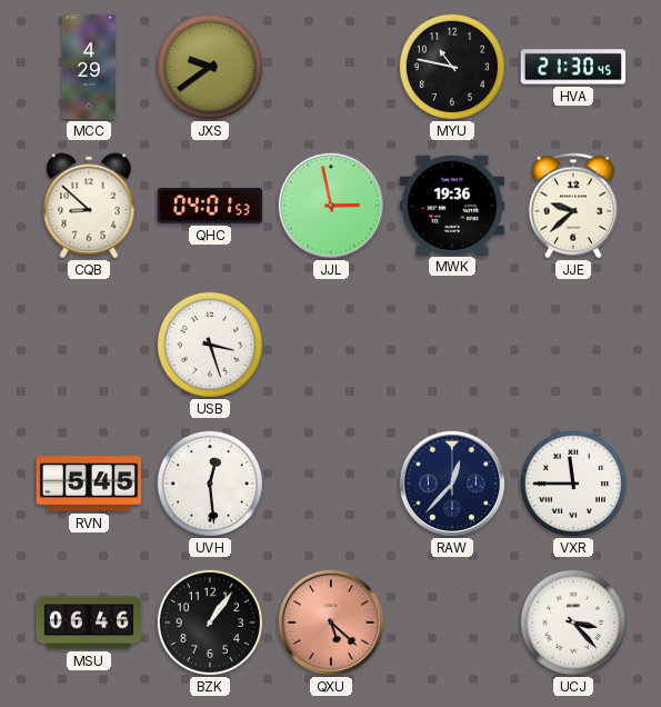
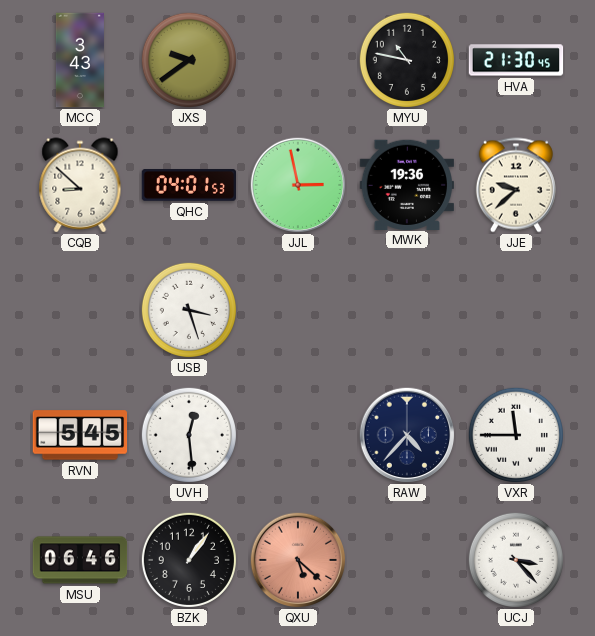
MCC: 4:29 -> 3:43
RAW: 12:37 -> 4:37
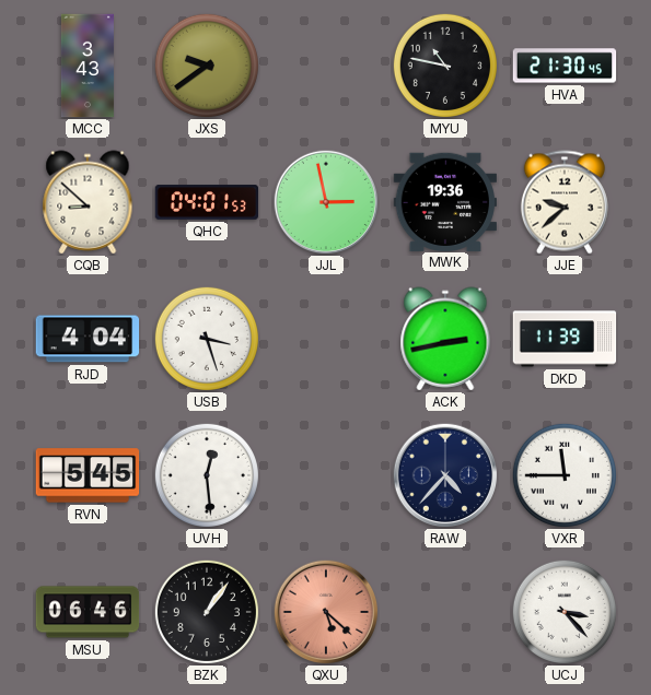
RJD: none -> 4:04
ACK: none -> 2:43
DKD: none -> 11:39
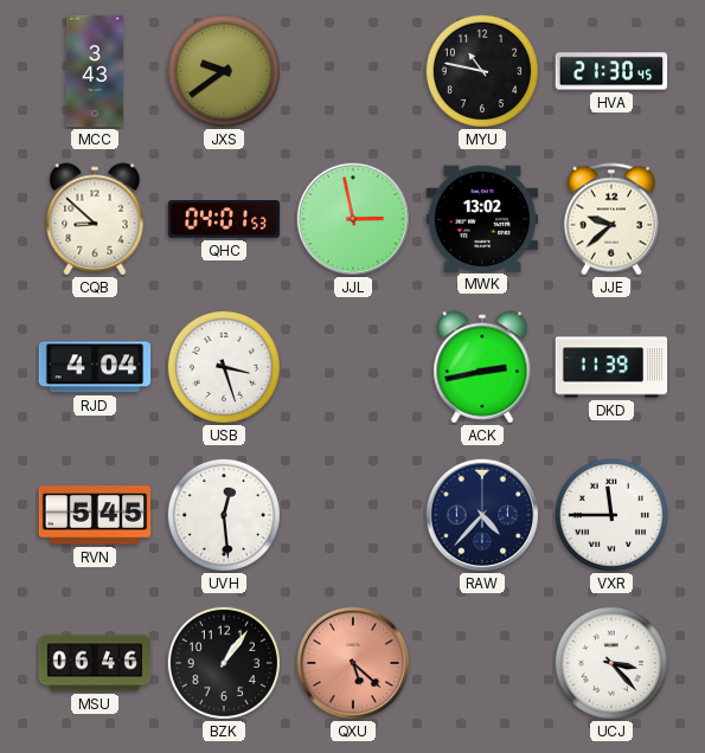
MWK: 19:36 -> 13:02
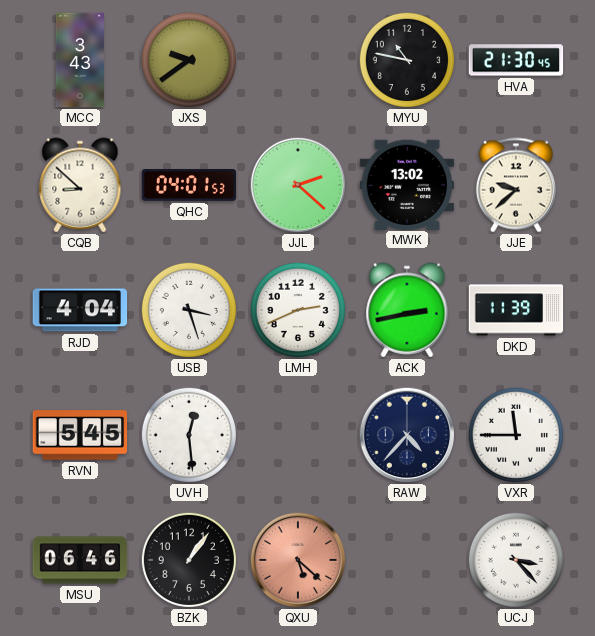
JJL: 2:58 -> 2:22
LMH: none -> 2:41
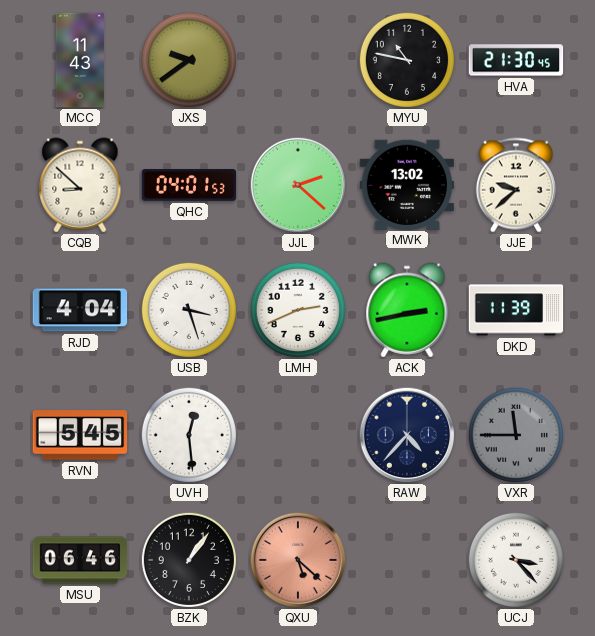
MCC: 3:43 -> 11:43
VXR dial: white -> grey
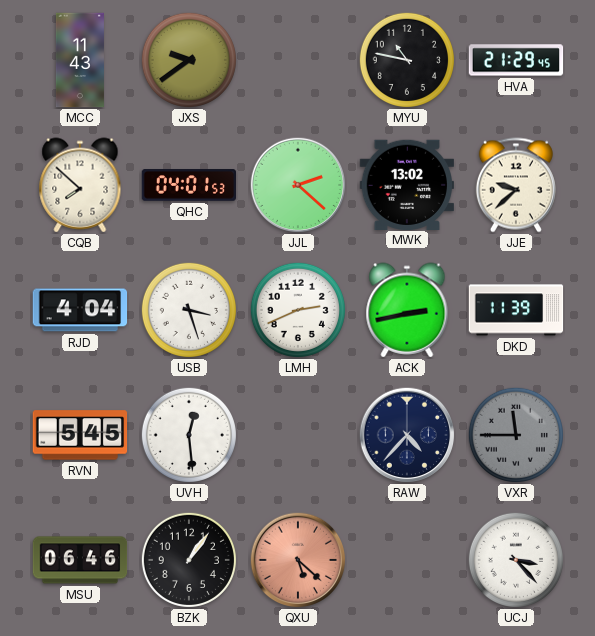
HVA: 21:30 -> 21:29
CQB: 8:52 -> 7:52
